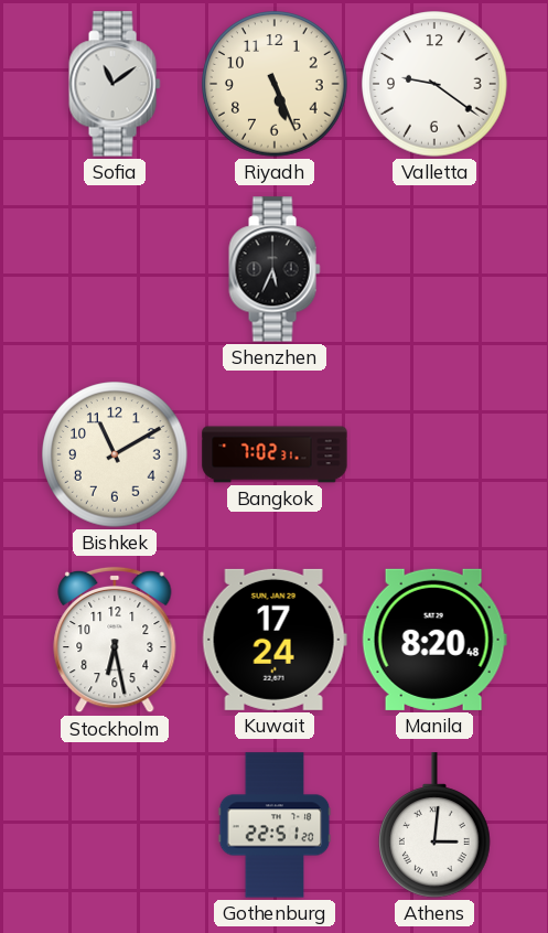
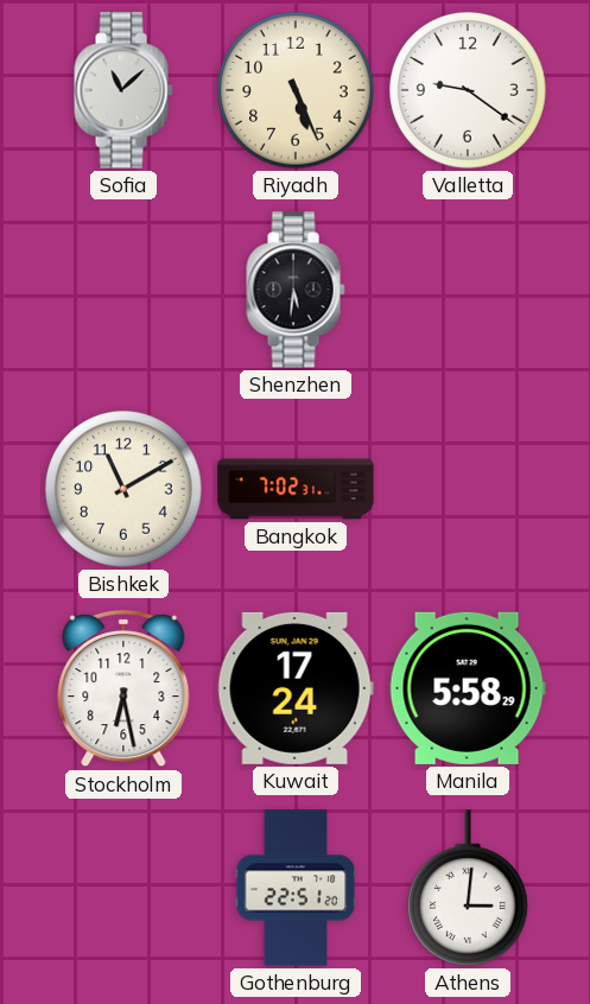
Sofia: 11:09 -> 11:08
Shenzhen: 5:34 -> 5:31
Manila: 8:20 -> 5:58
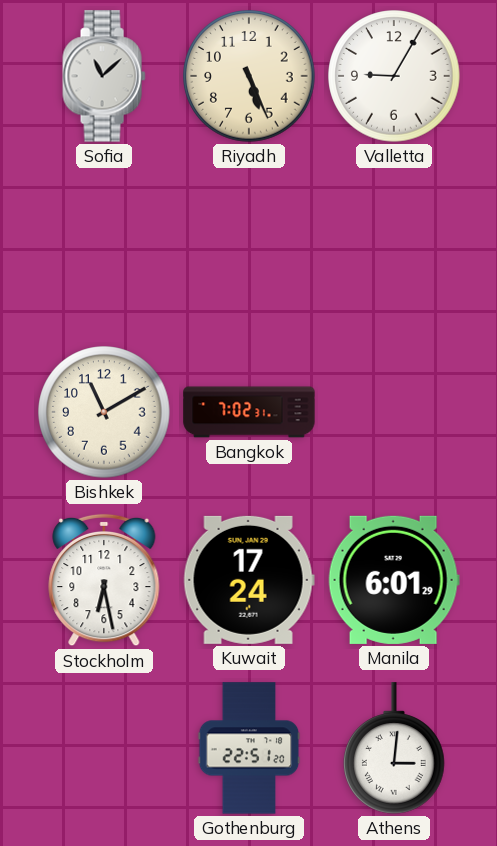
Valletta: 9:21 -> 9:05
Shenzhen: 5:31 -> none
Manila: 5:58 -> 6:01
